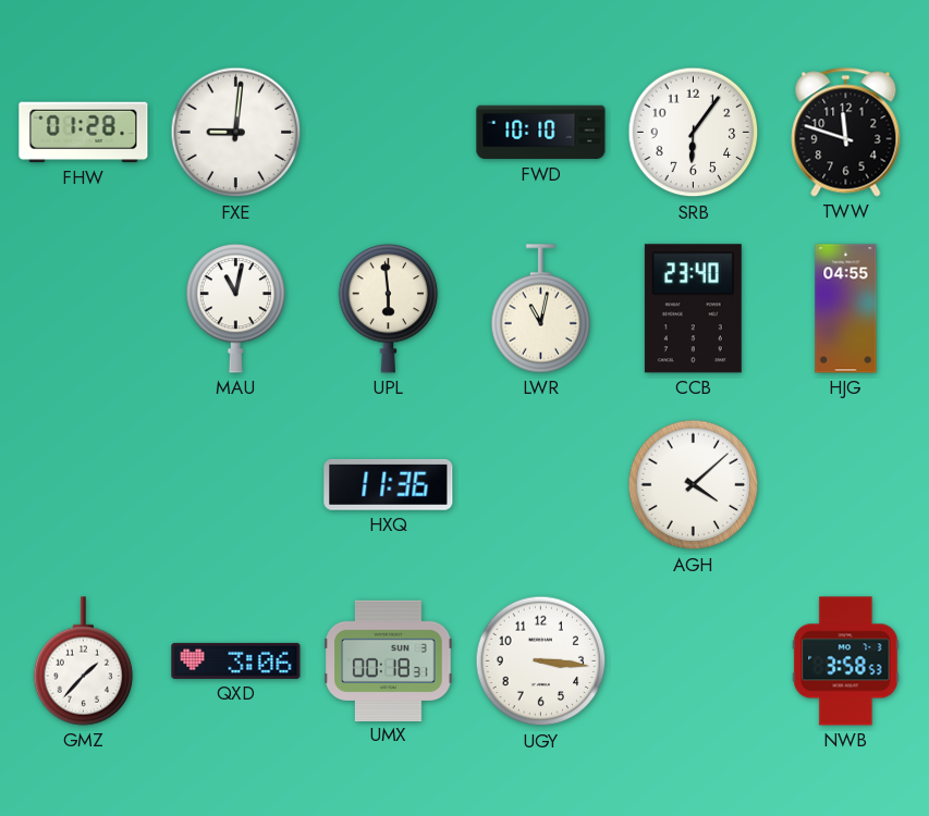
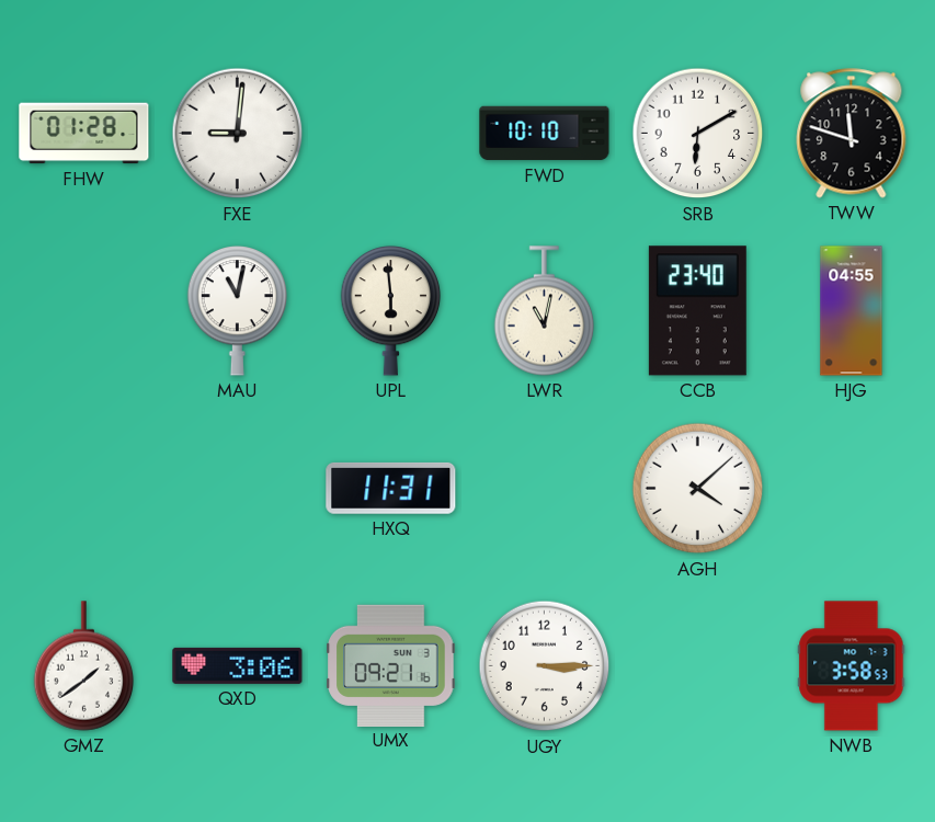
SRB: 6:06 -> 6:10
HXQ: 11:36 -> 11:31
GMZ: 1:37 -> 1:39
UMX: 00:18 -> 09:21
UGY: 3:16 -> 3:15
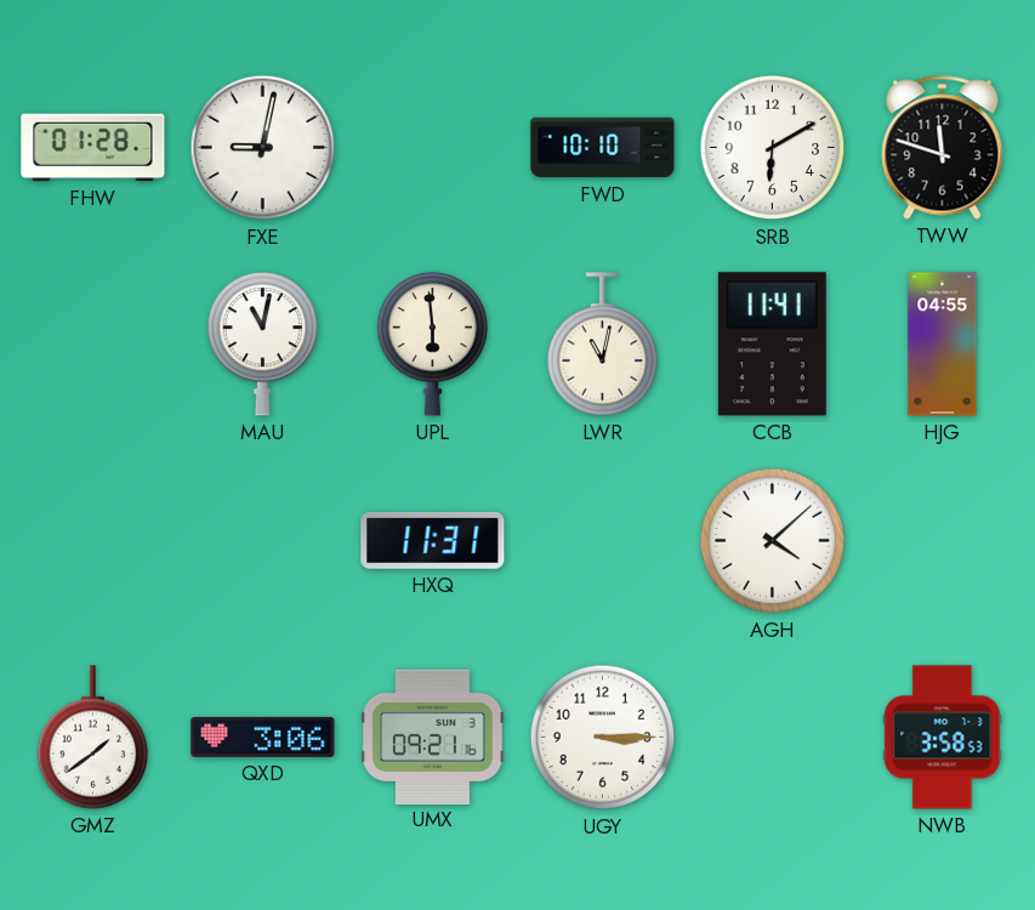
FXE: 9:01 -> 9:02
CCB: 23:40 -> 11:41
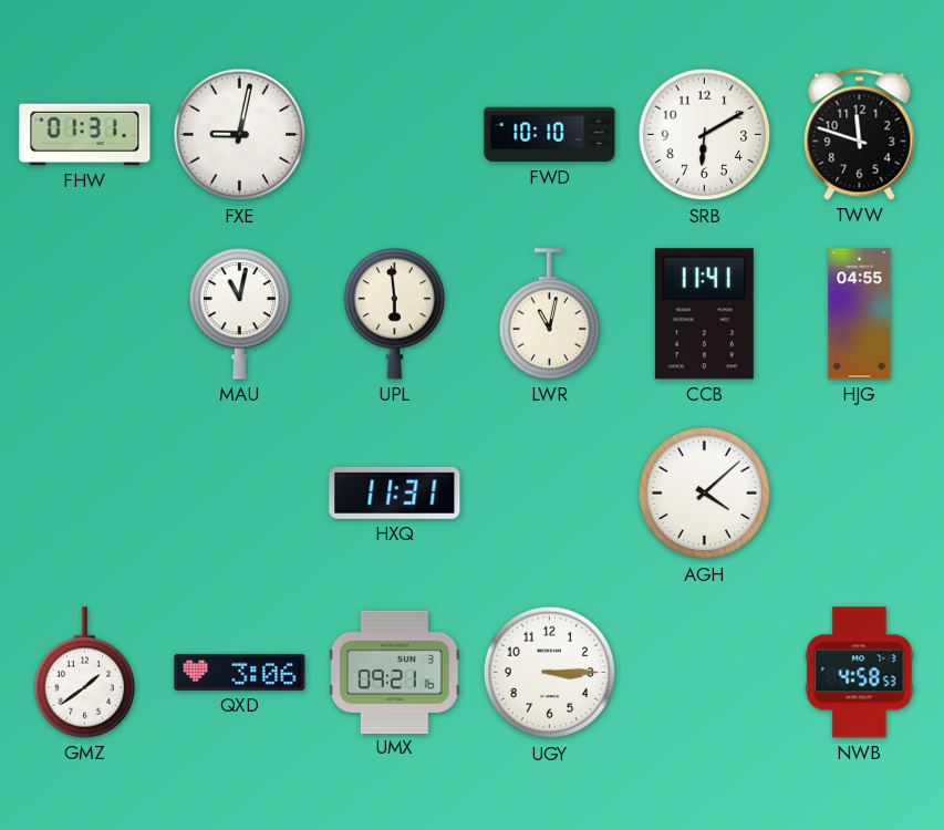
FHW: 01:28 -> 01:31
NWB: 3:58 -> 4:58
